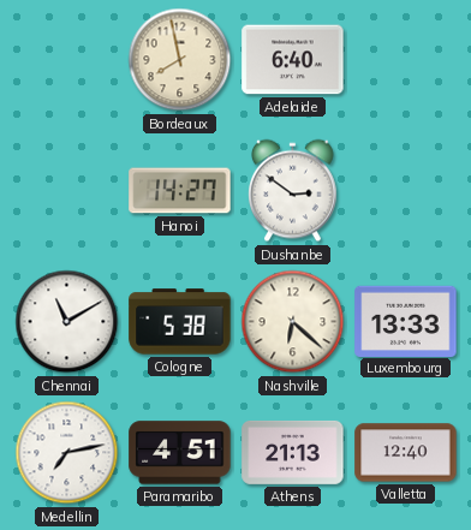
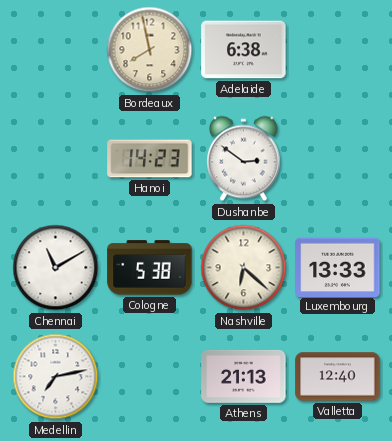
Adelaide: 6:40 -> 6:38
Hanoi: 14:27 -> 14:23
Paramaribo: 4:51 -> none
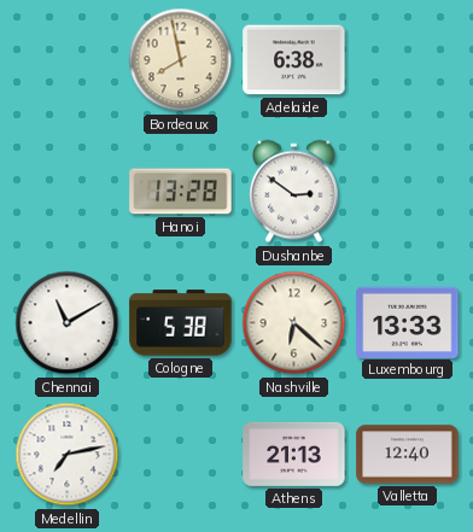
Hanoi: 14:23 -> 13:28
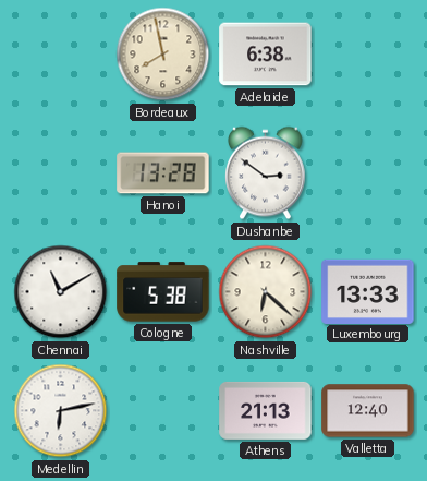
Medellin: 7:13 -> 6:13
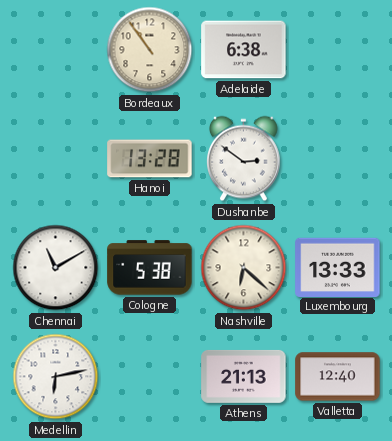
Bordeaux: 7:58 -> 10:54
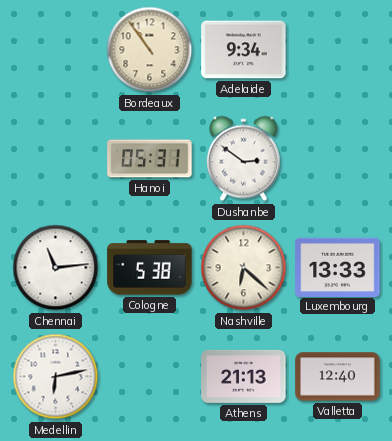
Adelaide: 6:38 -> 9:34
Hanoi: 13:28 -> 05:31
Chennai: 11:10 -> 11:14
